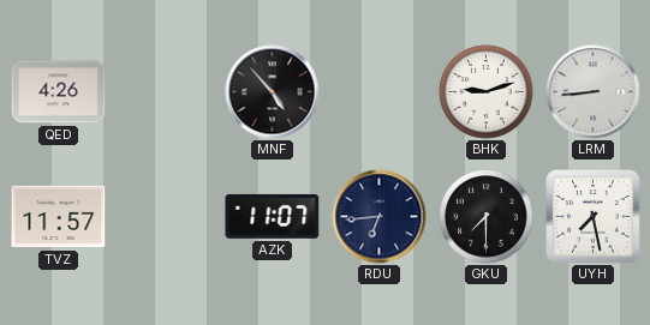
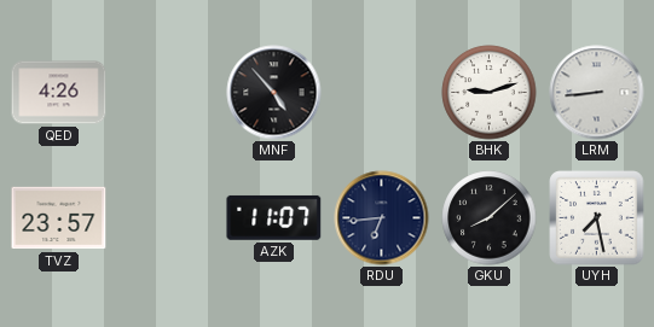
TVZ: 11:57 -> 23:57
GKU: 7:30 -> 8:08
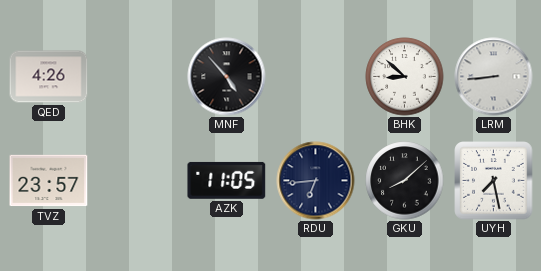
BHK: 9:12 -> 8:52
AZK: 11:07 -> 11:05
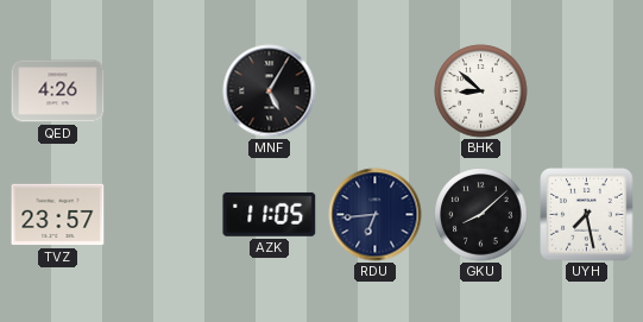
MNF: 4:53 -> 5:05
LRM: 8:44 -> none
